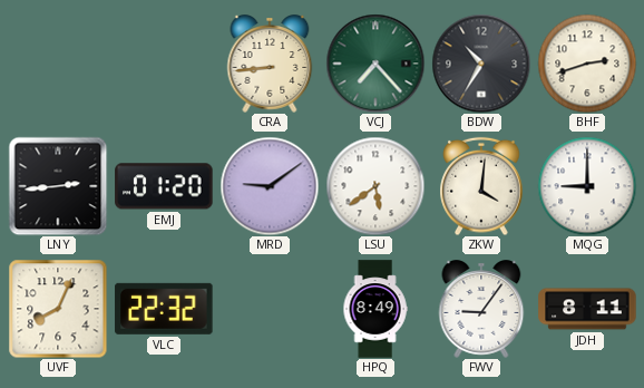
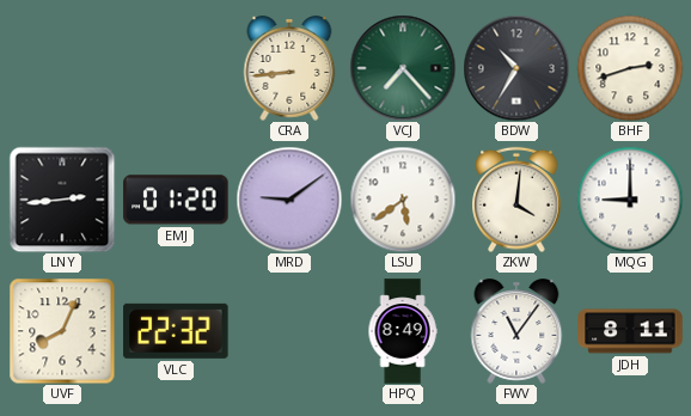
FWV: 9:06 -> 11:06
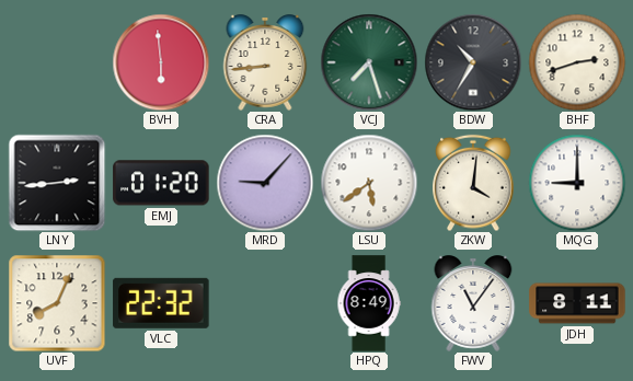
BVH: none -> 5:59
VCJ: 7:23 -> 7:27
MRD: 9:09 -> 9:07
